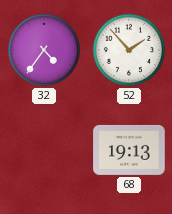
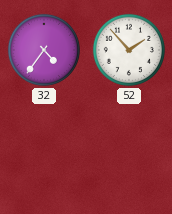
68: 19:13 -> none
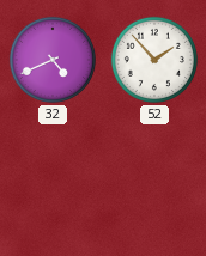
32: 4:36 -> 4:41
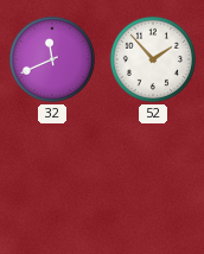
32: 4:41 -> 11:41
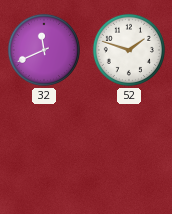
52: 1:53 -> 1:48
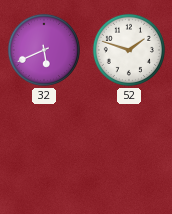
32: 11:41 -> 5:41
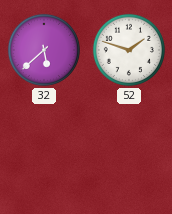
32: 5:41 -> 5:38
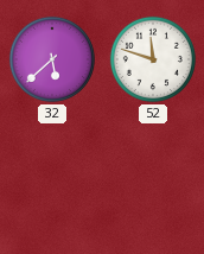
52: 1:48 -> 11:48
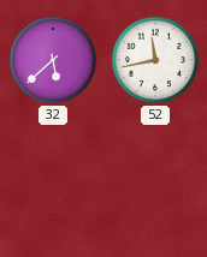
52: 11:48 -> 11:43
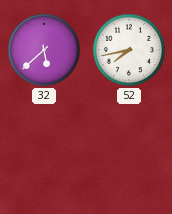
52: 11:43 -> 7:43
